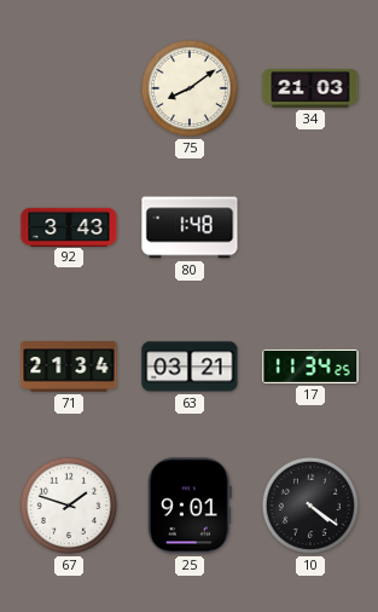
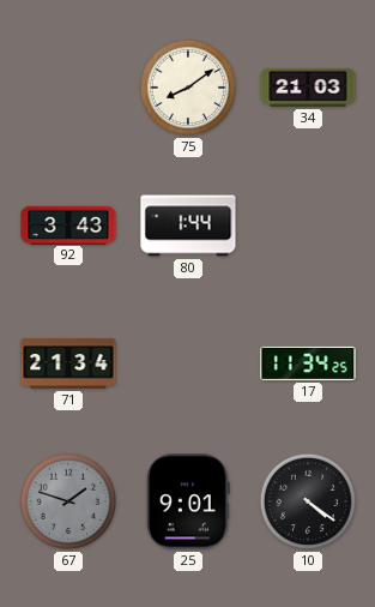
80: 1:48 -> 1:44
63: 03:21 -> none
67 dial: white -> grey
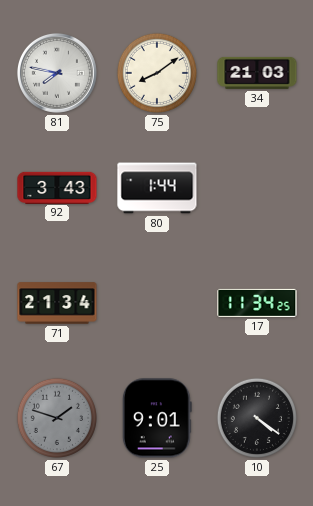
81: none -> 7:47
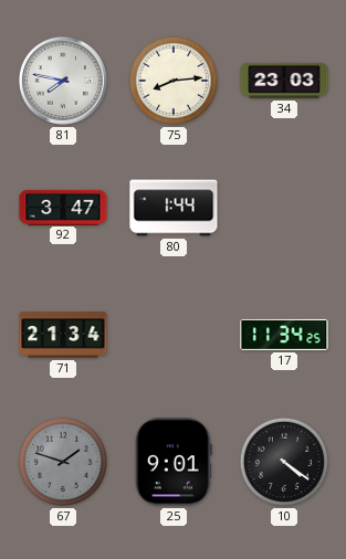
75: 8:09 -> 8:14
34: 21:03 -> 23:03
92: 3:43 -> 3:47
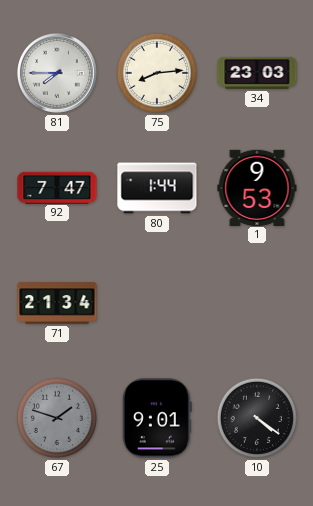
81: 7:47 -> 7:45
92: 3:47 -> 7:47
1: none -> 9:53
17: 11:34 -> none
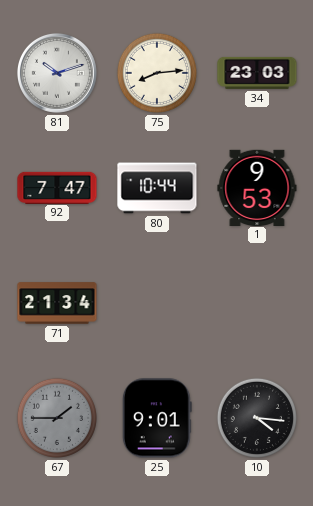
81: 7:45 -> 10:12
80: 1:44 -> 10:44
67: 1:48 -> 1:45
10: 4:21 -> 4:16
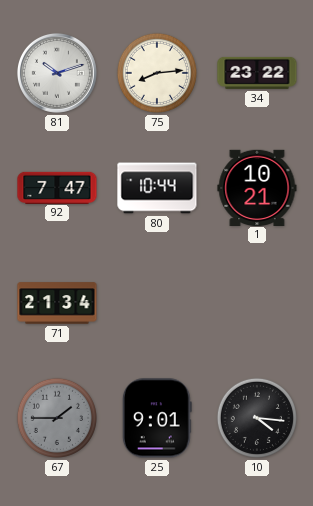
34: 23:03 -> 23:22
1: 9:53 -> 10:21
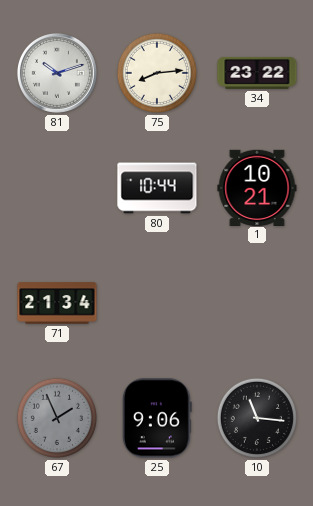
92: 7:47 -> none
67: 1:45 -> 1:56
25: 9:01 -> 9:06
10: 4:16 -> 11:16
